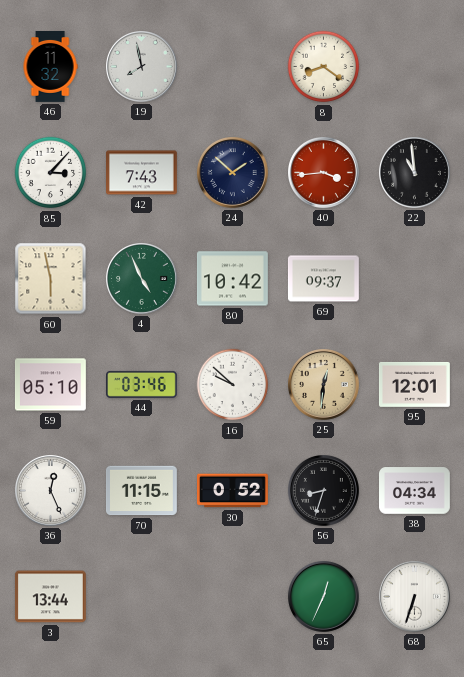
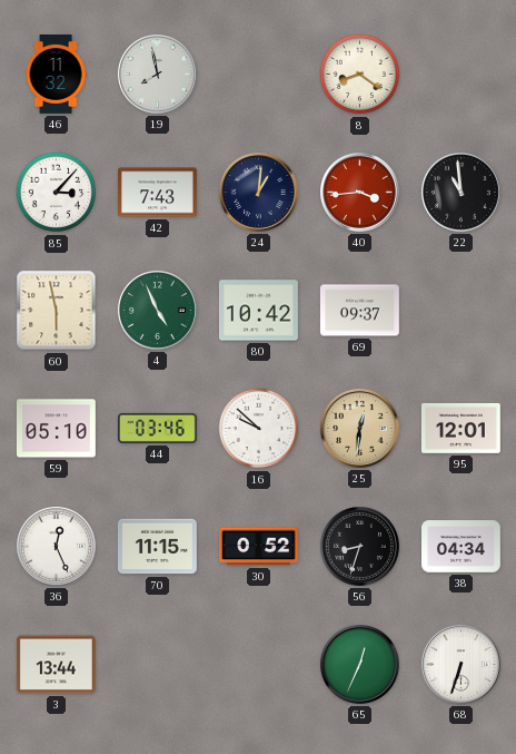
24: 1:52 -> 1:01
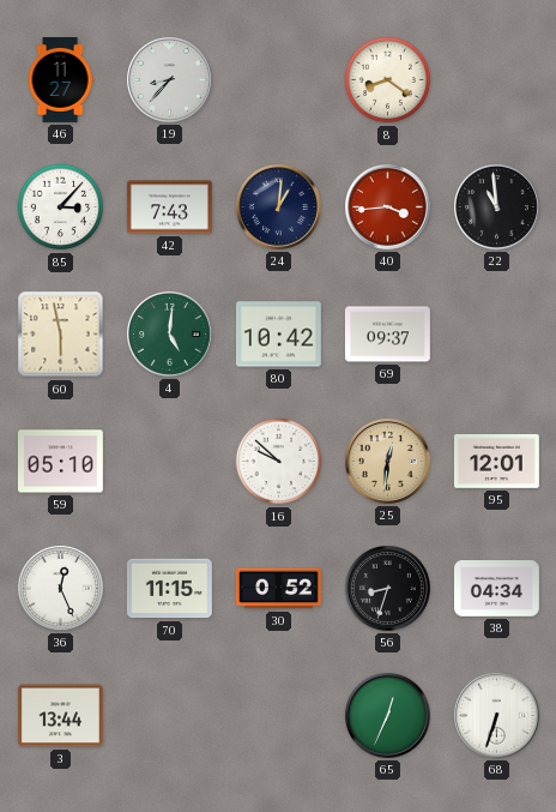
46: 11:32 -> 11:27
19: 7:58 -> 8:37
4: 4:56 -> 5:01
44: 03:46 -> none
